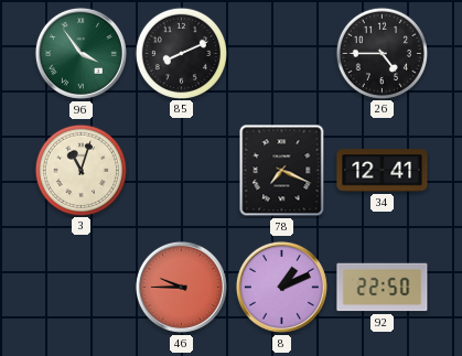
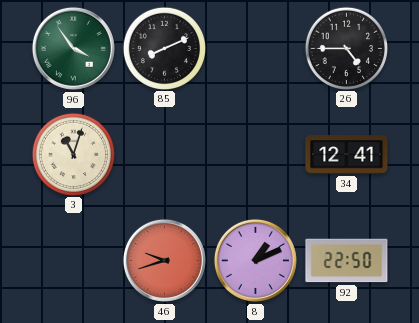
78: 7:19 -> none
46: 9:45 -> 9:42
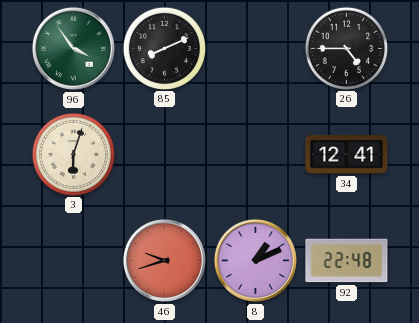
3: 11:03 -> 6:03
92: 22:50 -> 22:48
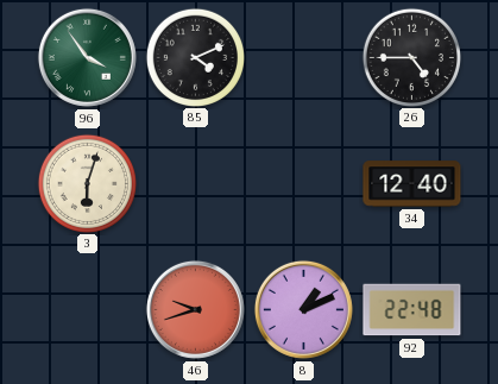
85: 8:11 -> 4:11
34: 12:41 -> 12:40
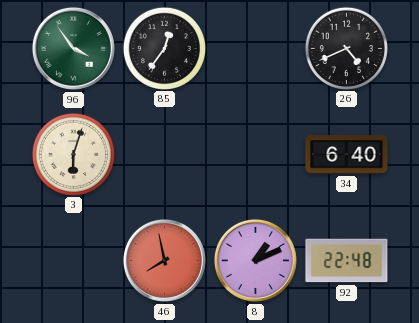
85: 4:11 -> 12:36
26: 4:45 -> 4:41
34: 12:40 -> 6:40
46: 9:42 -> 7:58
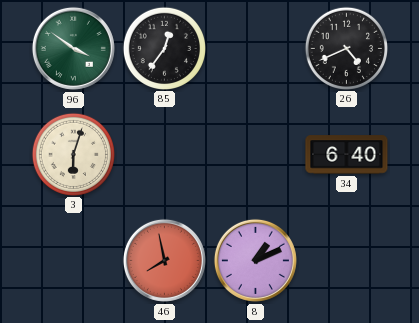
96: 3:54 -> 3:51
92: 22:48 -> none
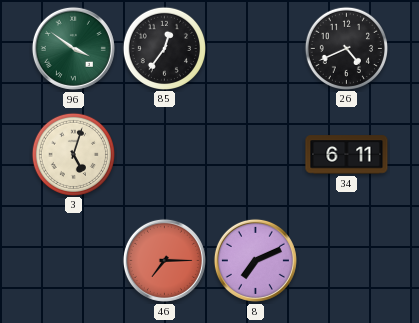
3: 6:03 -> 5:03
34: 6:40 -> 6:11
46: 7:58 -> 7:15
8: 1:11 -> 7:11
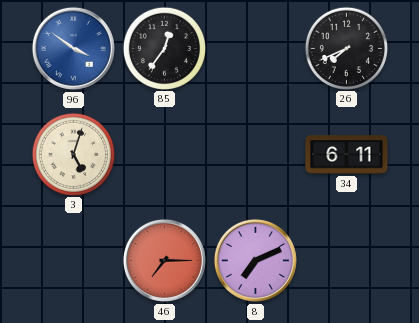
96 dial: green -> blue
26: 4:41 -> 7:41
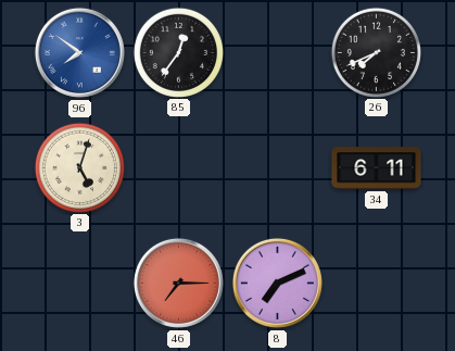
96: 3:51 -> 7:51
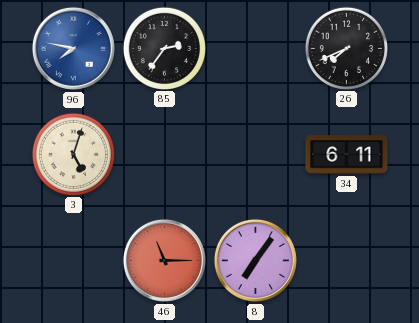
96: 7:51 -> 7:47
85: 12:36 -> 2:36
46: 7:15 -> 11:15
8: 7:11 -> 7:06
